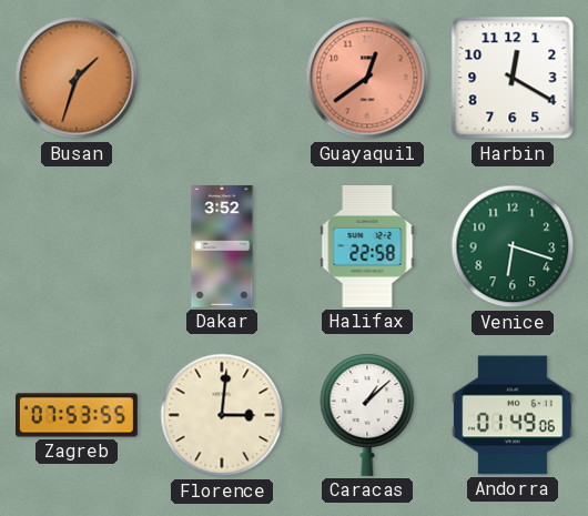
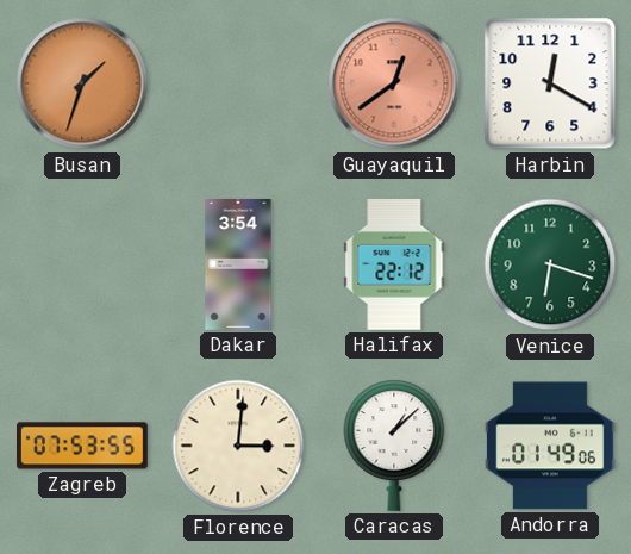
Dakar: 3:52 -> 3:54
Halifax: 22:58 -> 22:12
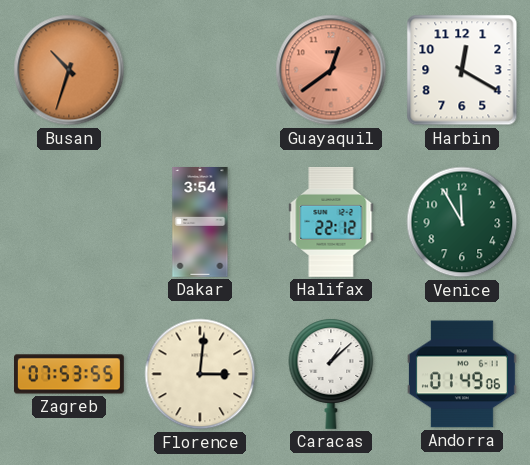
Busan: 1:33 -> 10:33
Venice: 6:18 -> 11:55
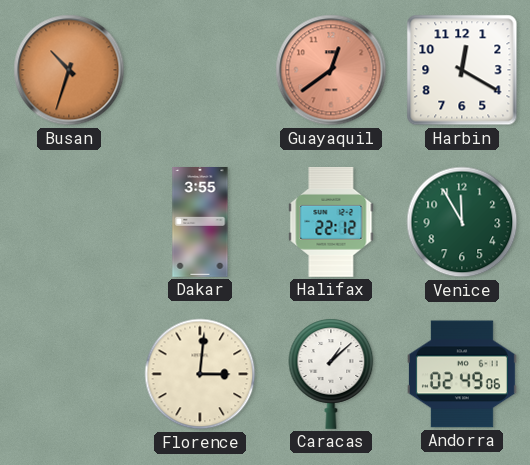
Dakar: 3:54 -> 3:55
Zagreb: 07:53 -> none
Andorra: 01:49 -> 02:49
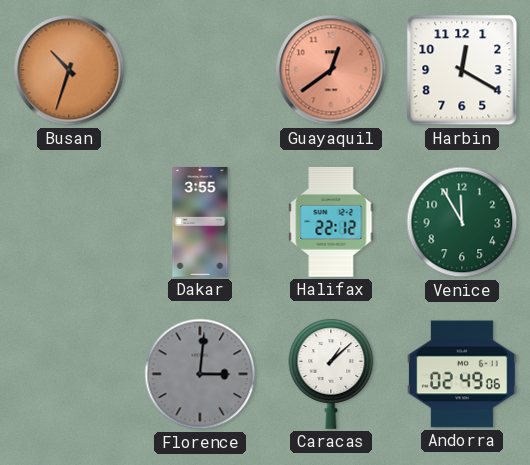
Florence dial: cream -> grey
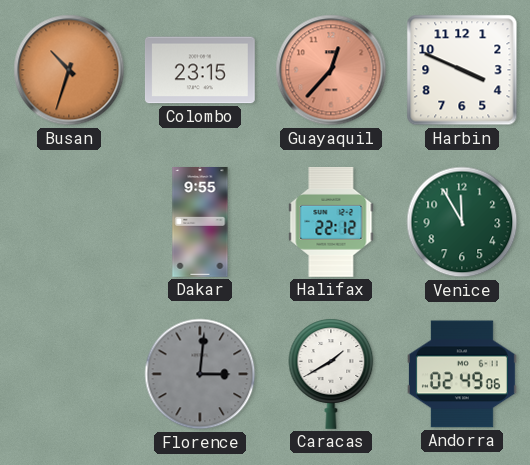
Colombo: none -> 23:15
Guayaquil: 12:39 -> 12:37
Harbin: 12:20 -> 3:49
Dakar: 3:55 -> 9:55
Caracas: 1:08 -> 1:40
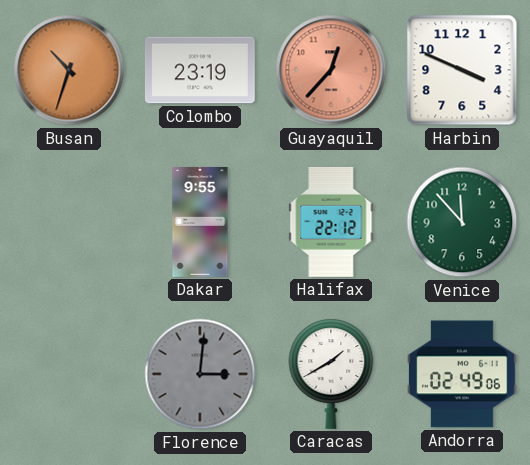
Colombo: 23:15 -> 23:19
Venice: 11:55 -> 11:53
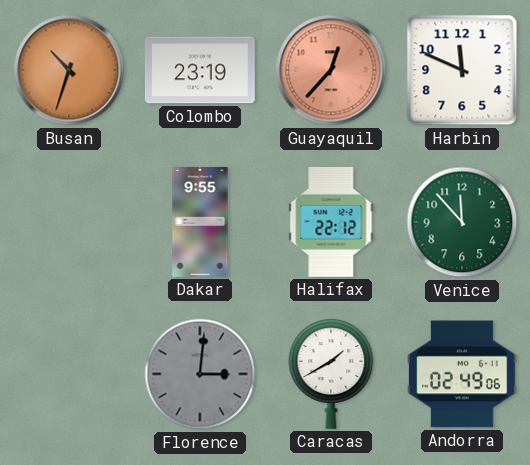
Harbin: 3:49 -> 11:49
